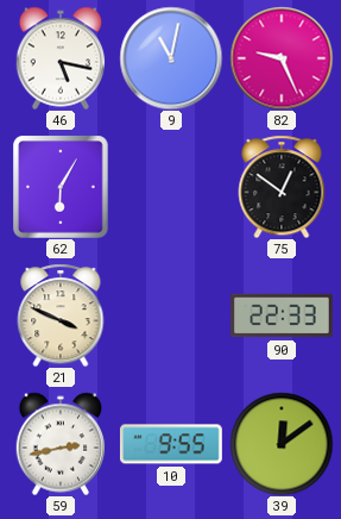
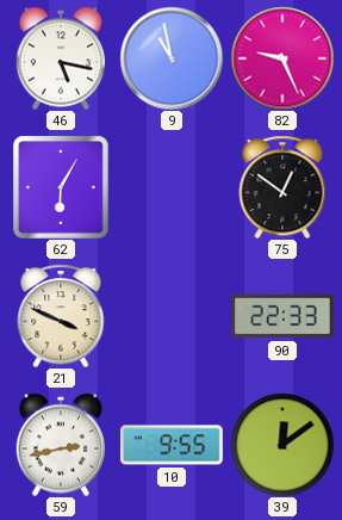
9: 11:02 -> 10:58
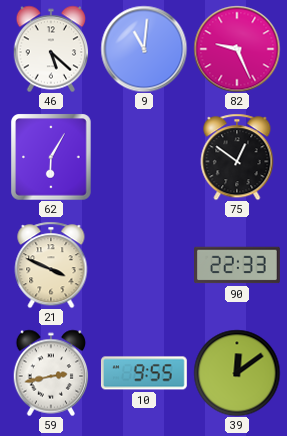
46: 5:17 -> 5:22
9: 10:58 -> 11:01
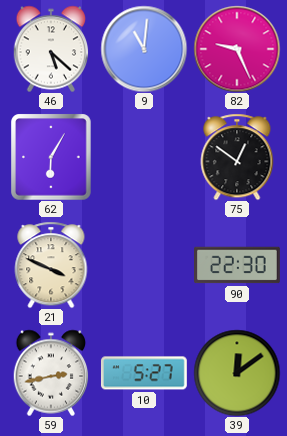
90: 22:33 -> 22:30
10: 9:55 -> 5:27
